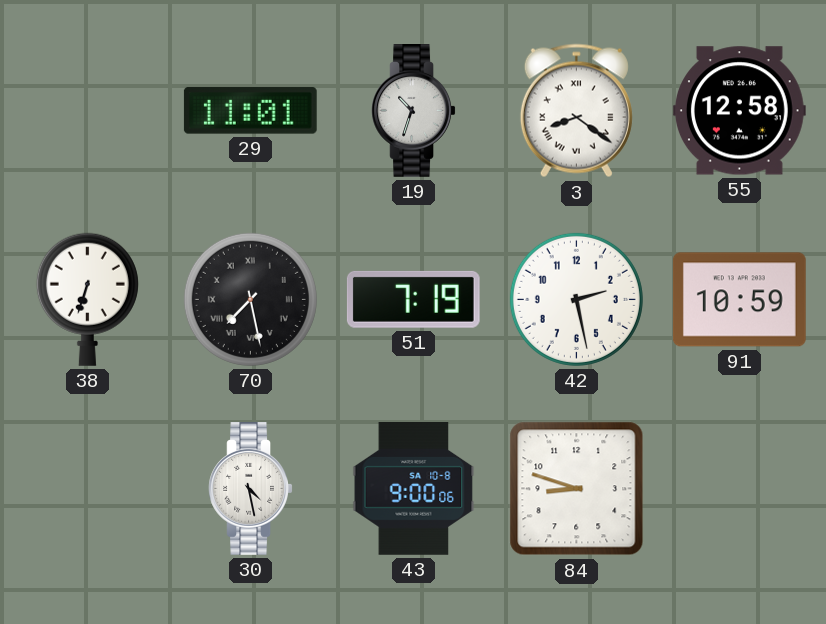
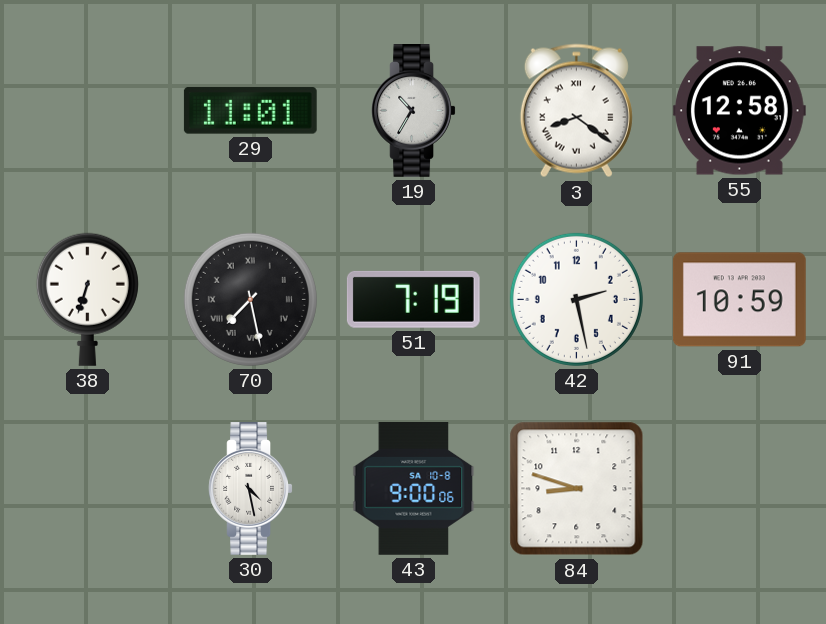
19: 10:33 -> 10:35
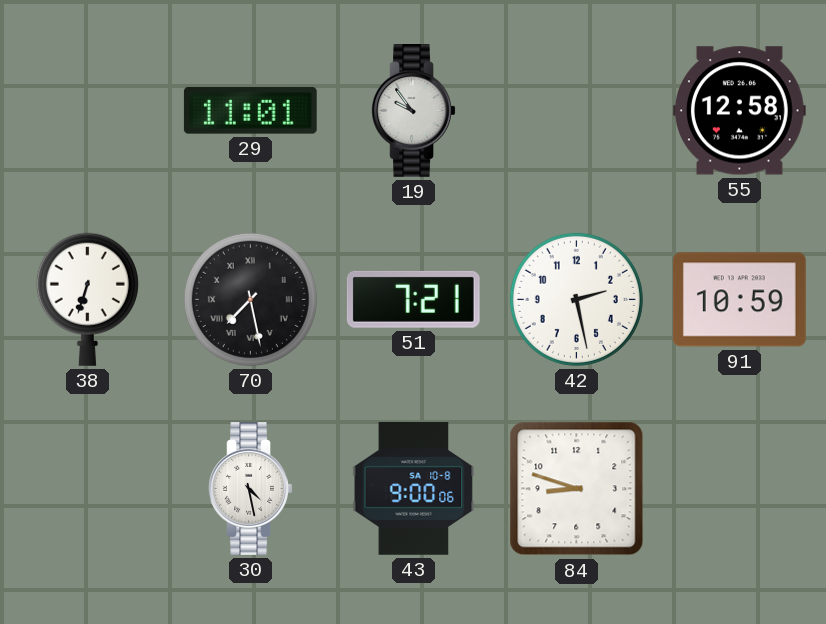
19: 10:35 -> 9:54
3: 8:21 -> none
51: 7:19 -> 7:21
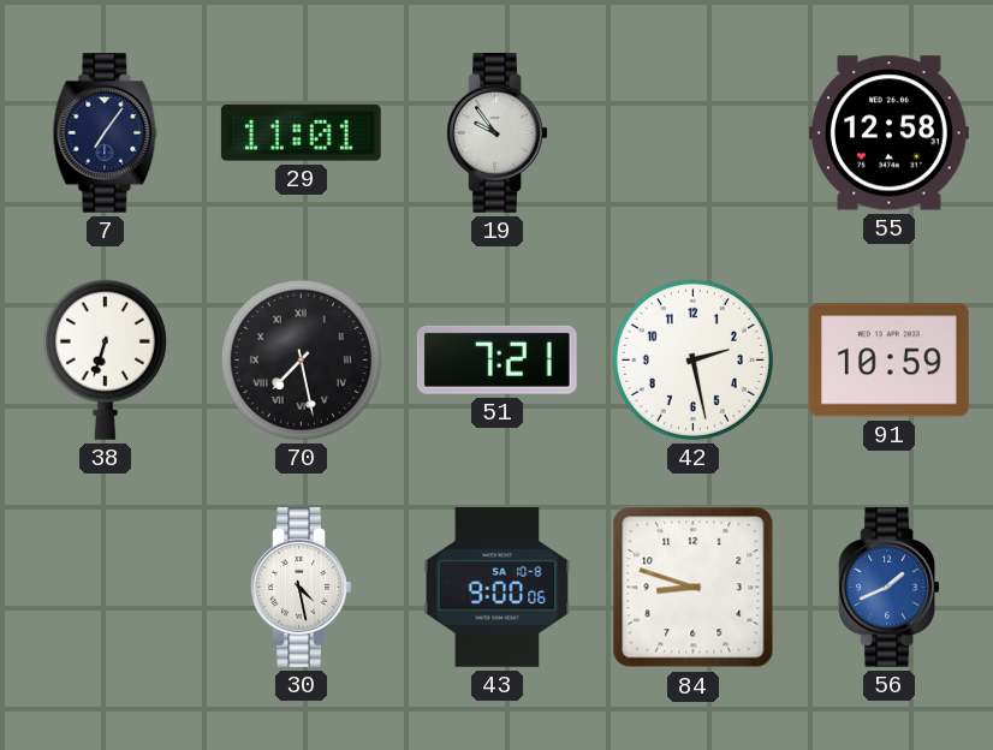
7: none -> 7:06
56: none -> 1:41
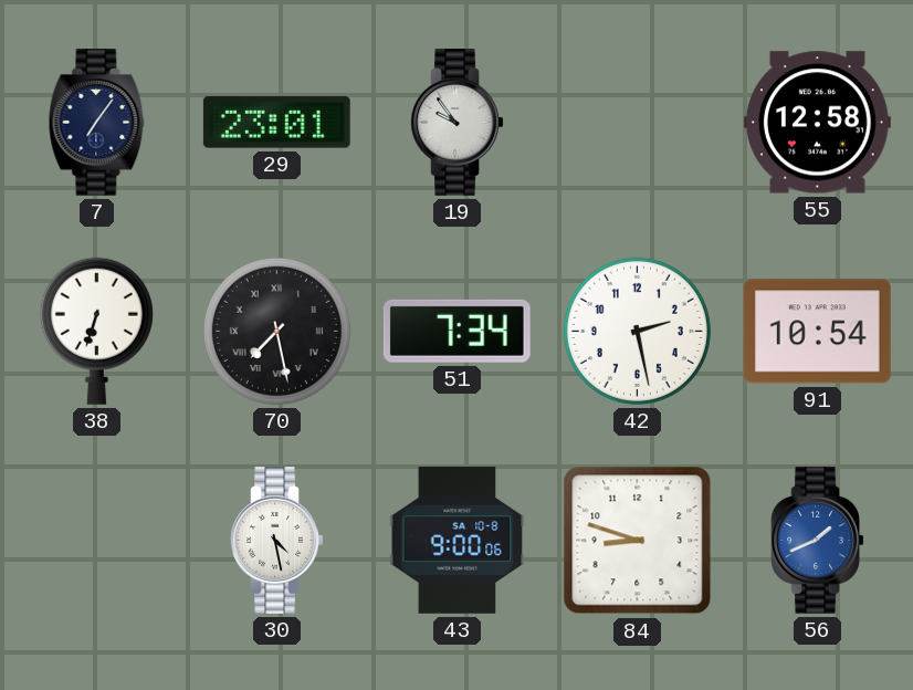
29: 11:01 -> 23:01
51: 7:21 -> 7:34
91: 10:59 -> 10:54
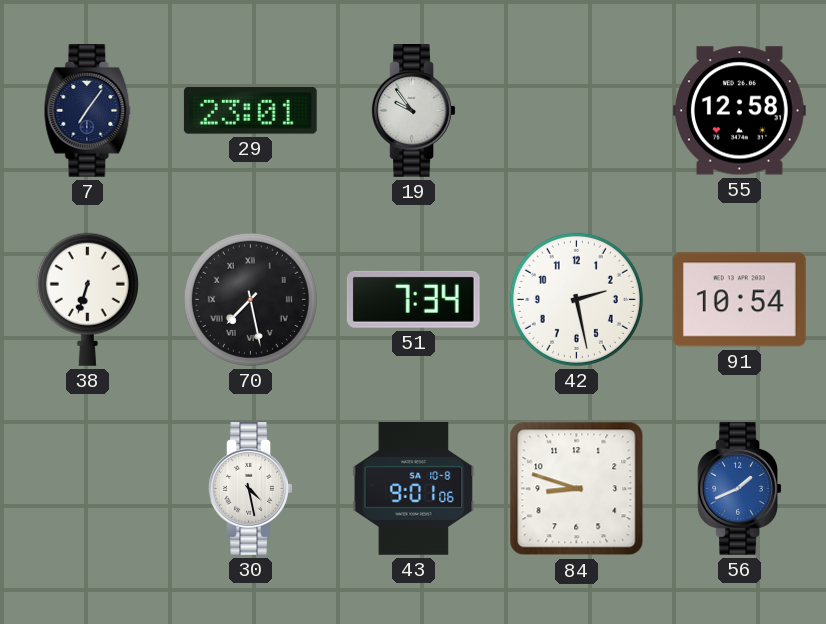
43: 9:00 -> 9:01
